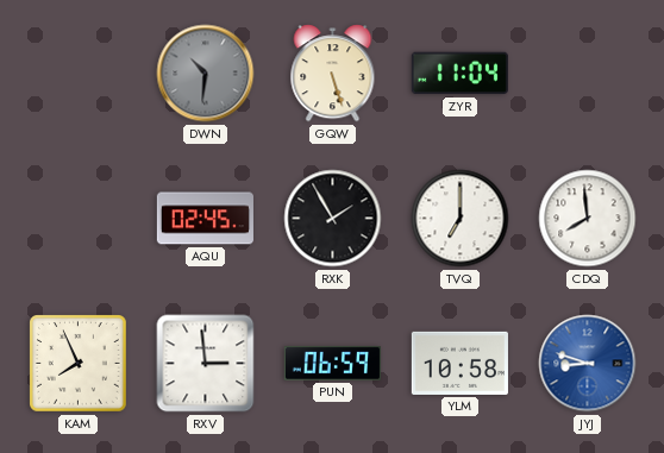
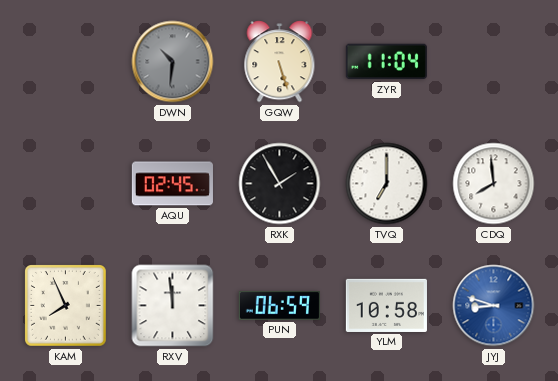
RXV: 2:59 -> 11:59
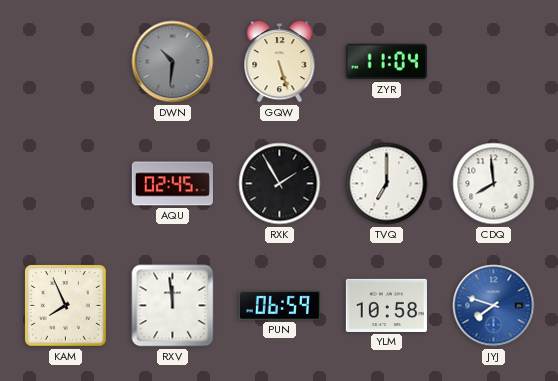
JYJ: 8:48 -> 7:48
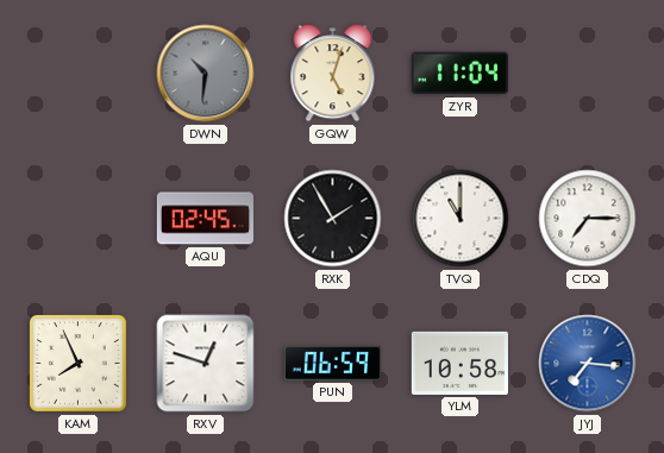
GQW: 5:27 -> 5:03
TVQ: 7:00 -> 11:00
CDQ: 7:59 -> 7:15
RXV: 11:59 -> 12:48
JYJ: 7:48 -> 7:16
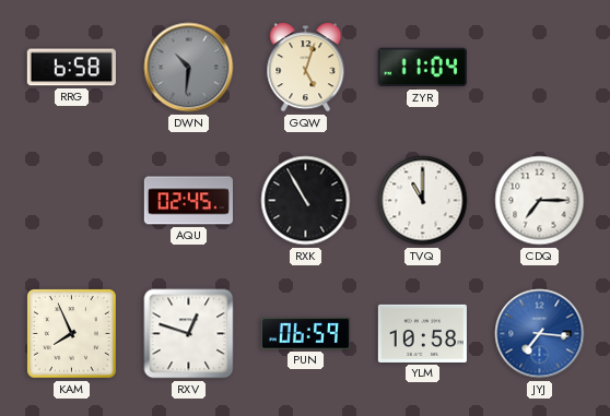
RRG: none -> 6:58
RXK: 1:55 -> 10:55
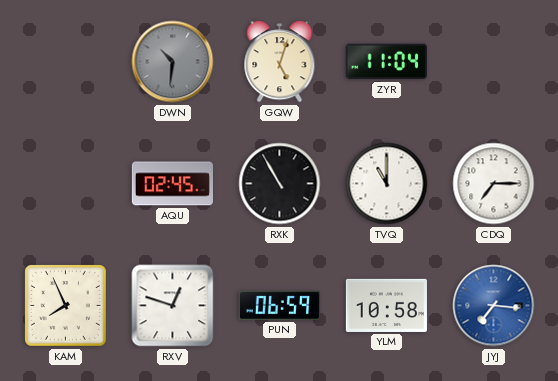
RRG: 6:58 -> none
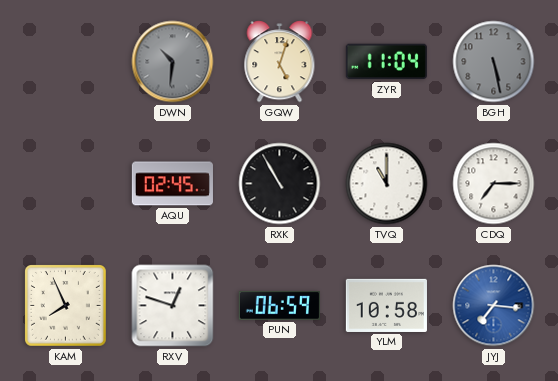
BGH: none -> 5:28
